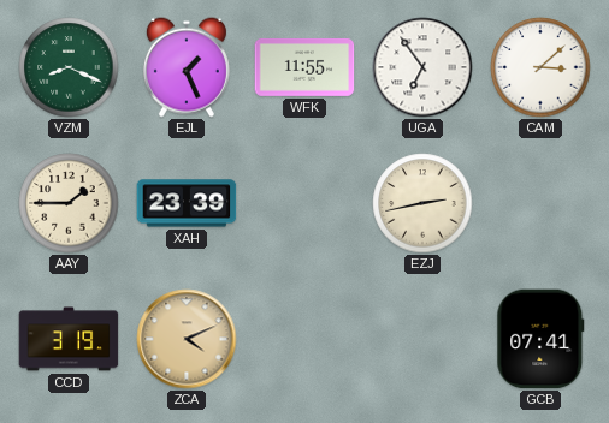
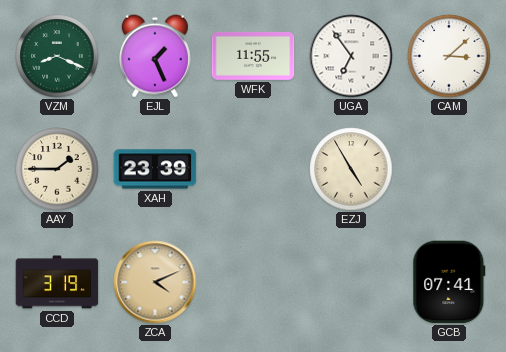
EZJ: 2:43 -> 4:55
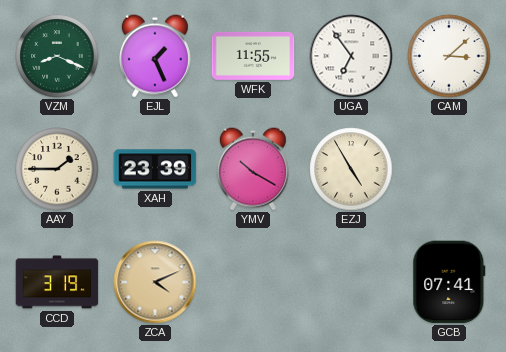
YMV: none -> 10:20
